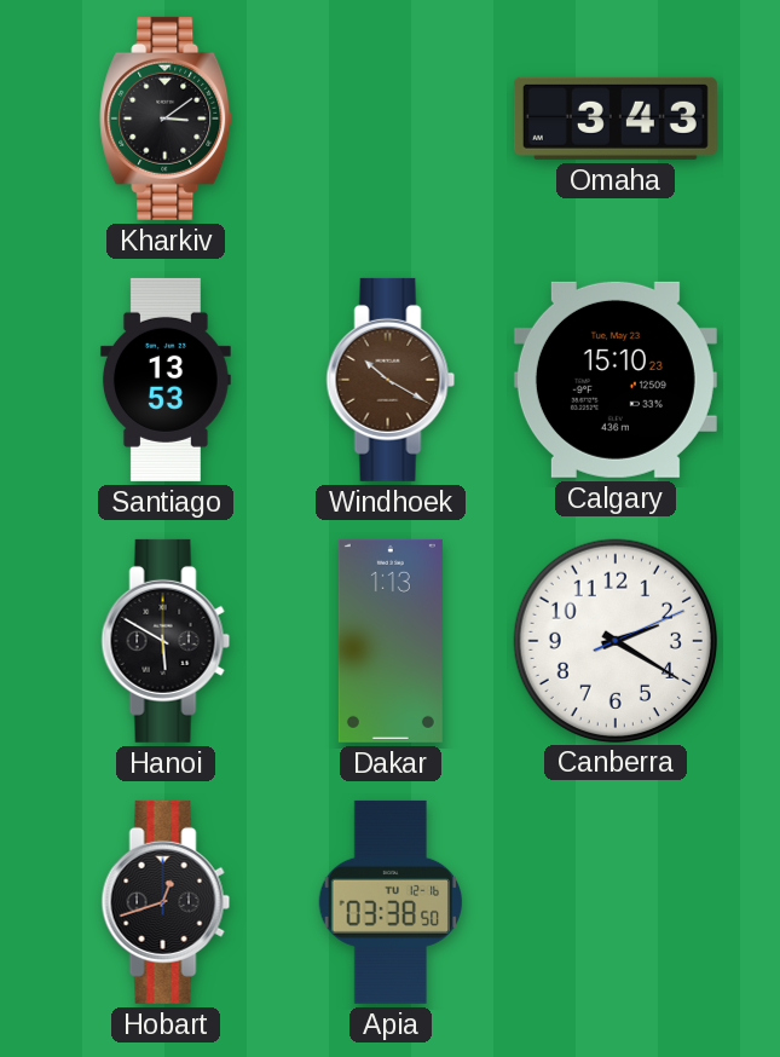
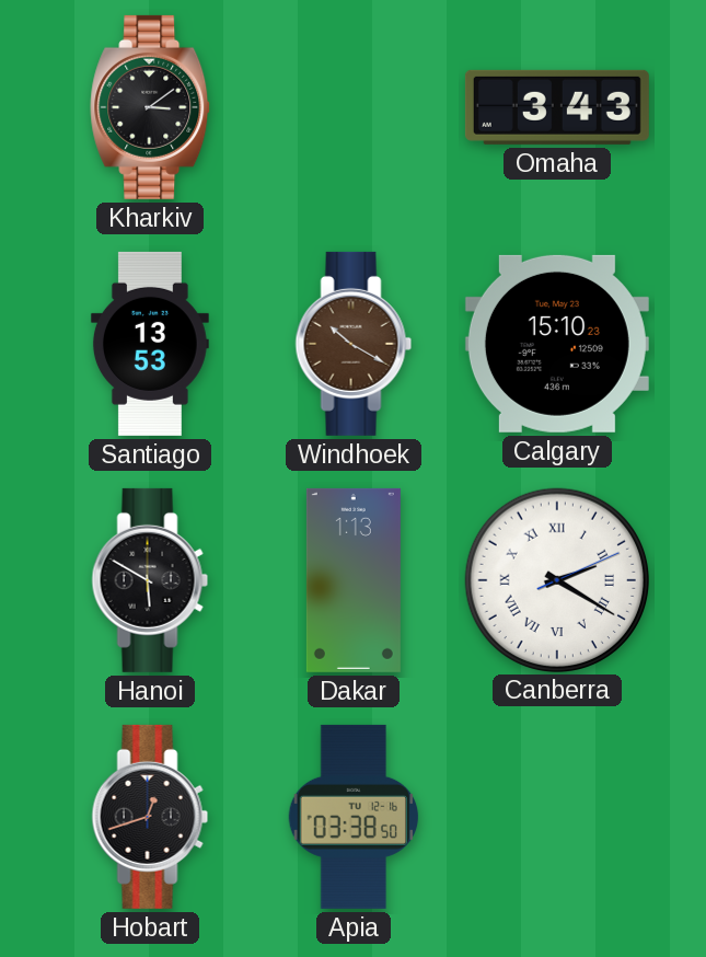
Canberra numerals: Arabic -> Roman
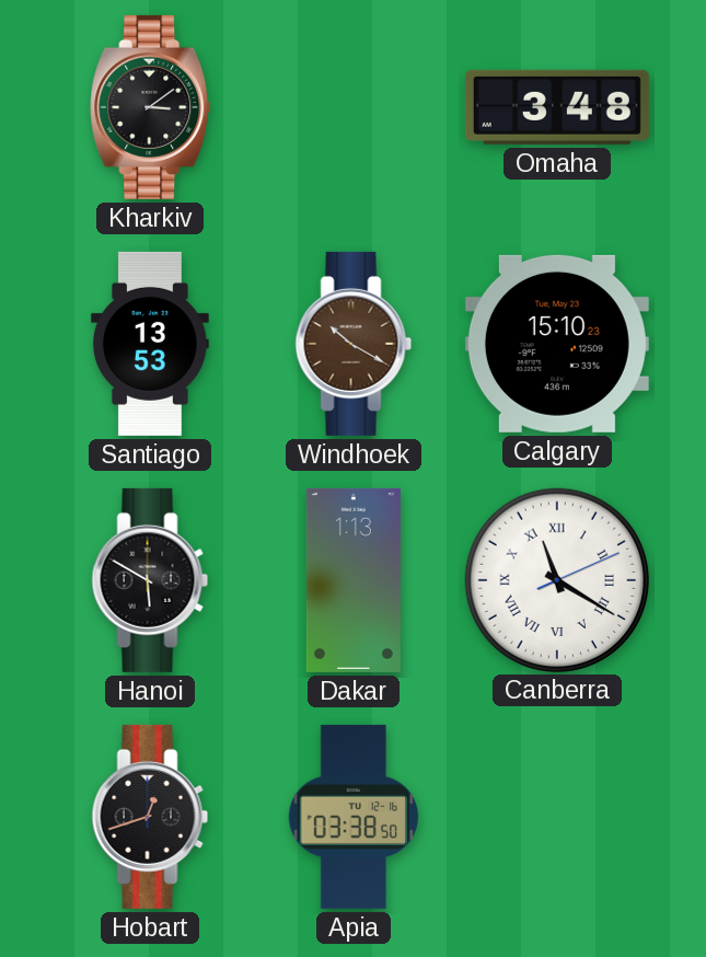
Omaha: 3:43 -> 3:48
Canberra: 2:20 -> 11:20
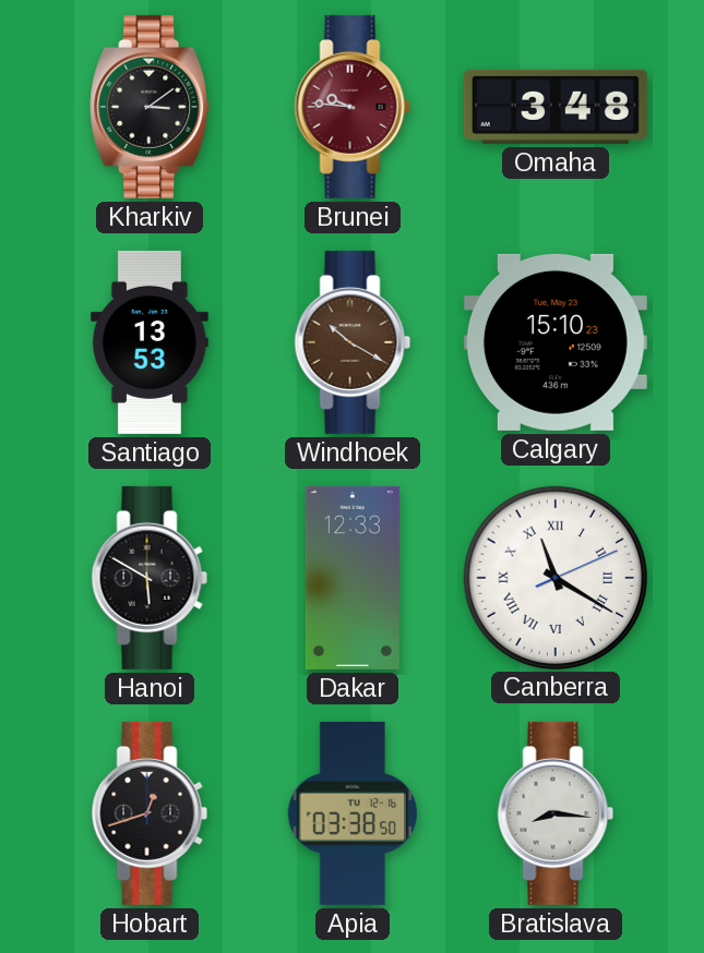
Brunei: none -> 9:46
Dakar: 1:13 -> 12:33
Bratislava: none -> 8:16
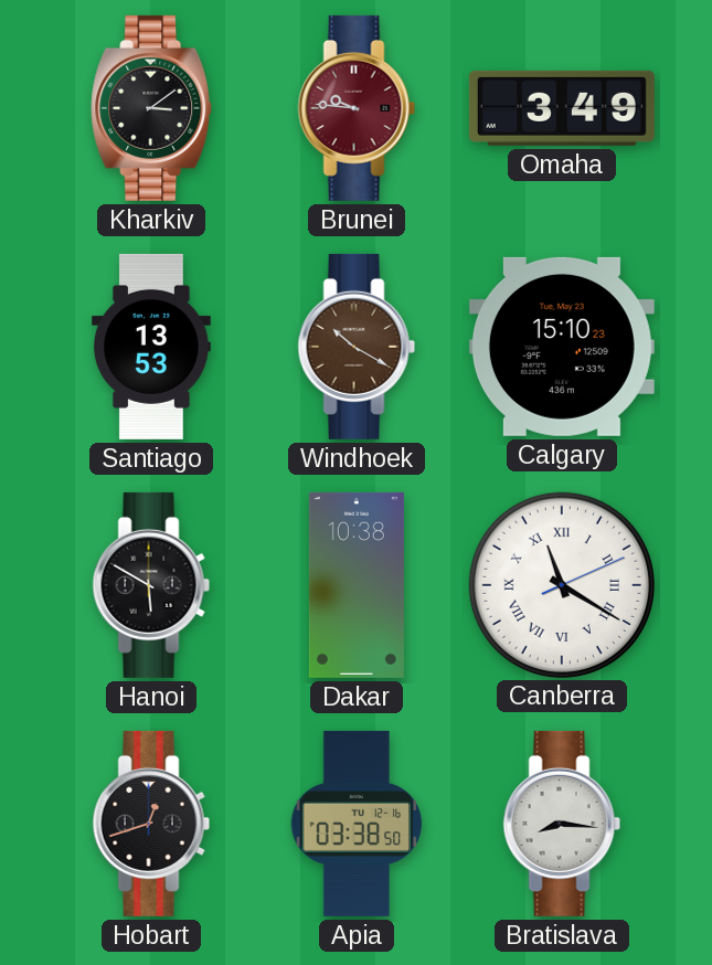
Omaha: 3:48 -> 3:49
Dakar: 12:33 -> 10:38
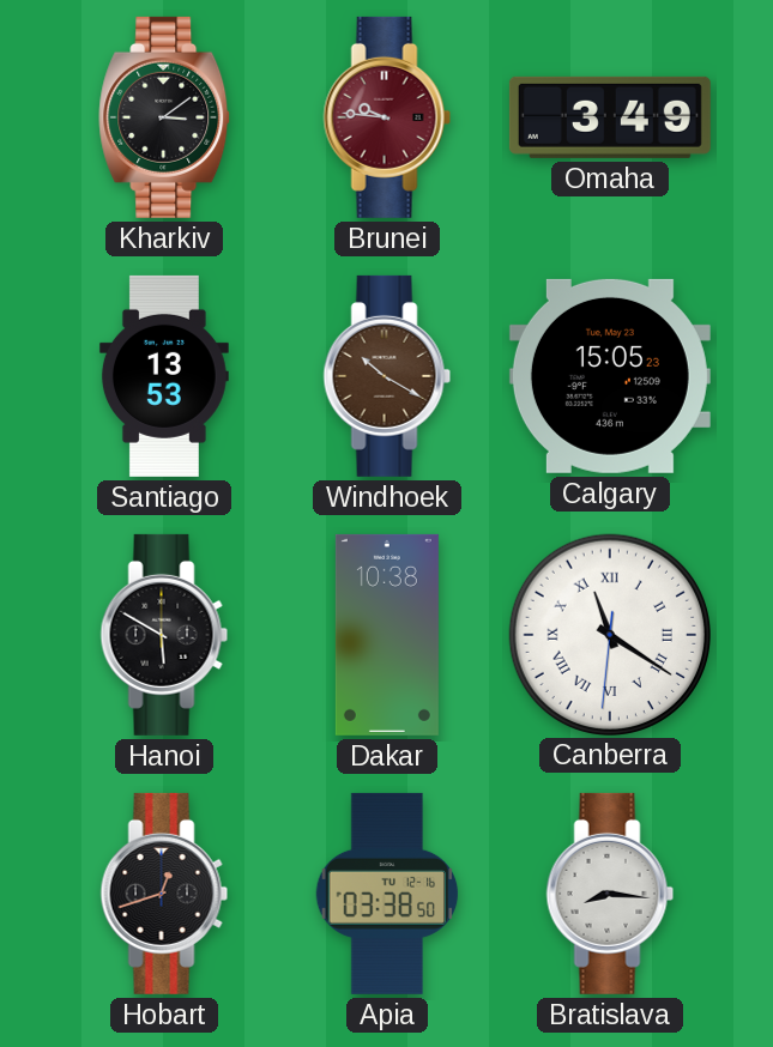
Calgary: 15:10 -> 15:05
Canberra: 11:20:11 -> 11:20:31
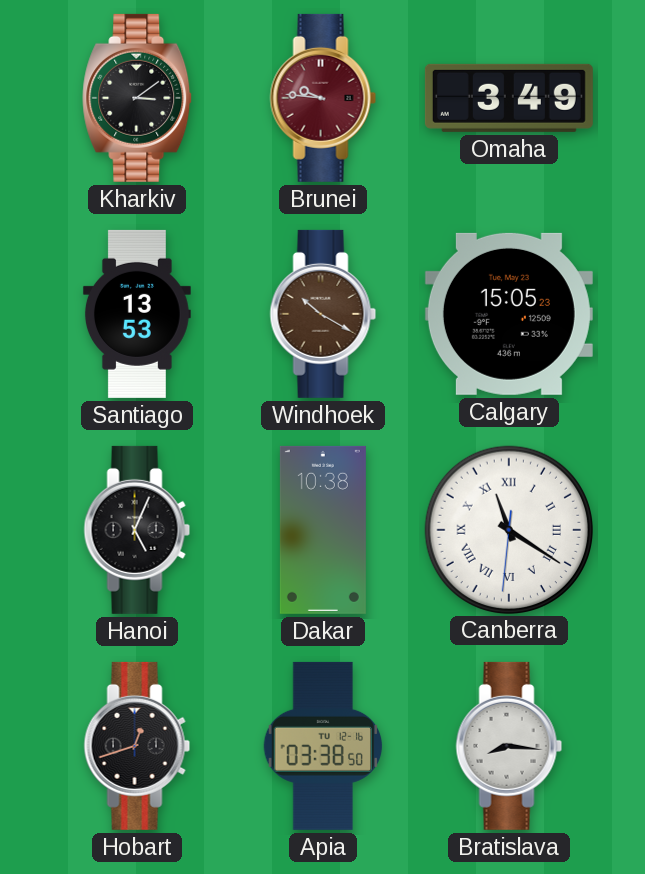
Hanoi: 5:50 -> 5:04
